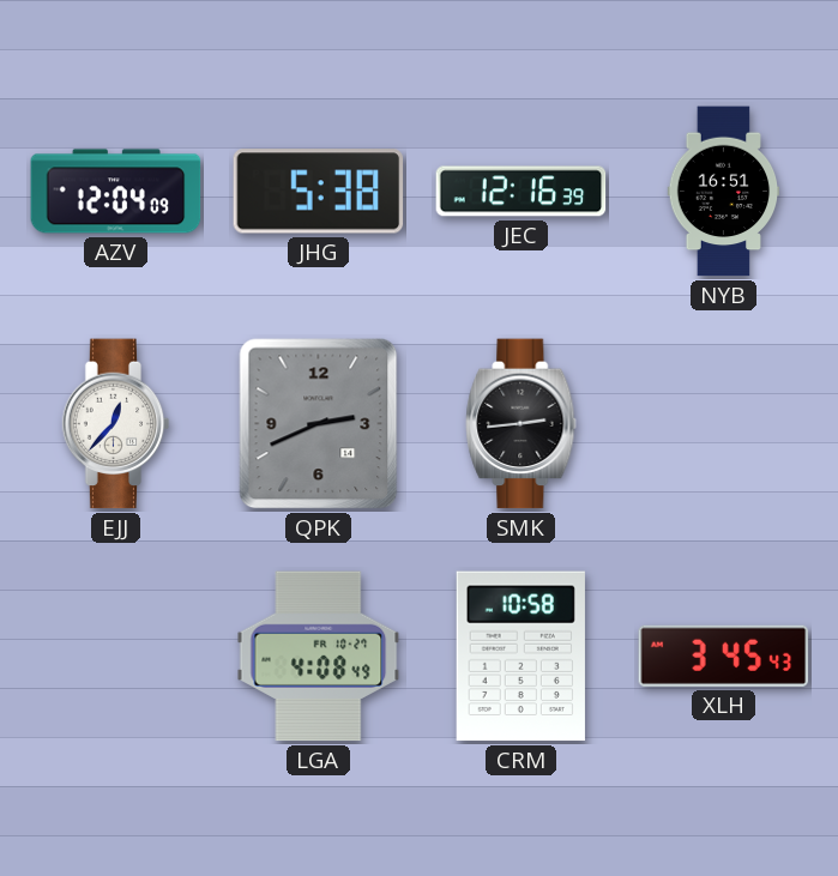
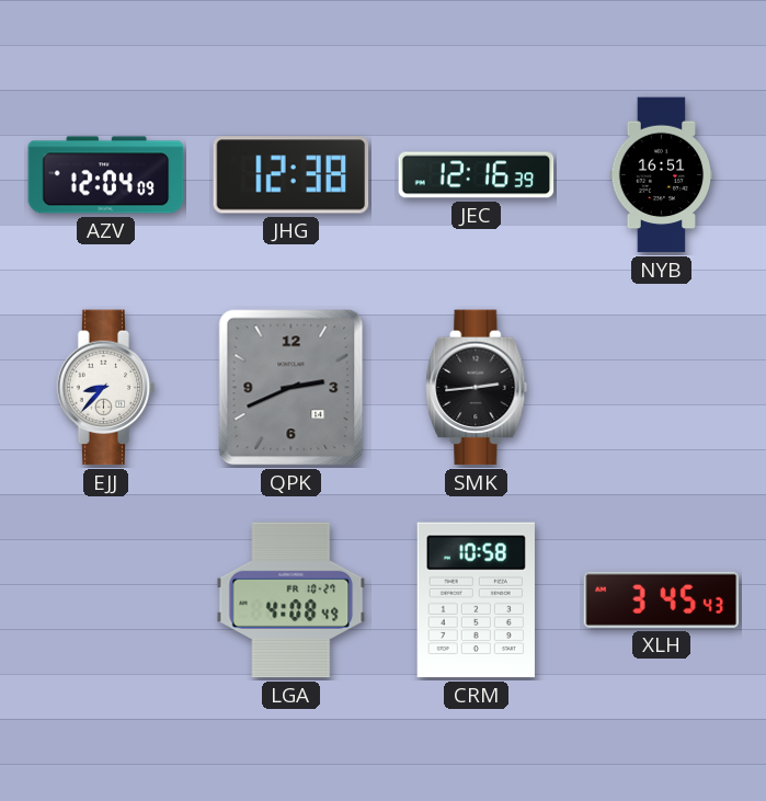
JHG: 5:38 -> 12:38
EJJ: 12:37 -> 8:37
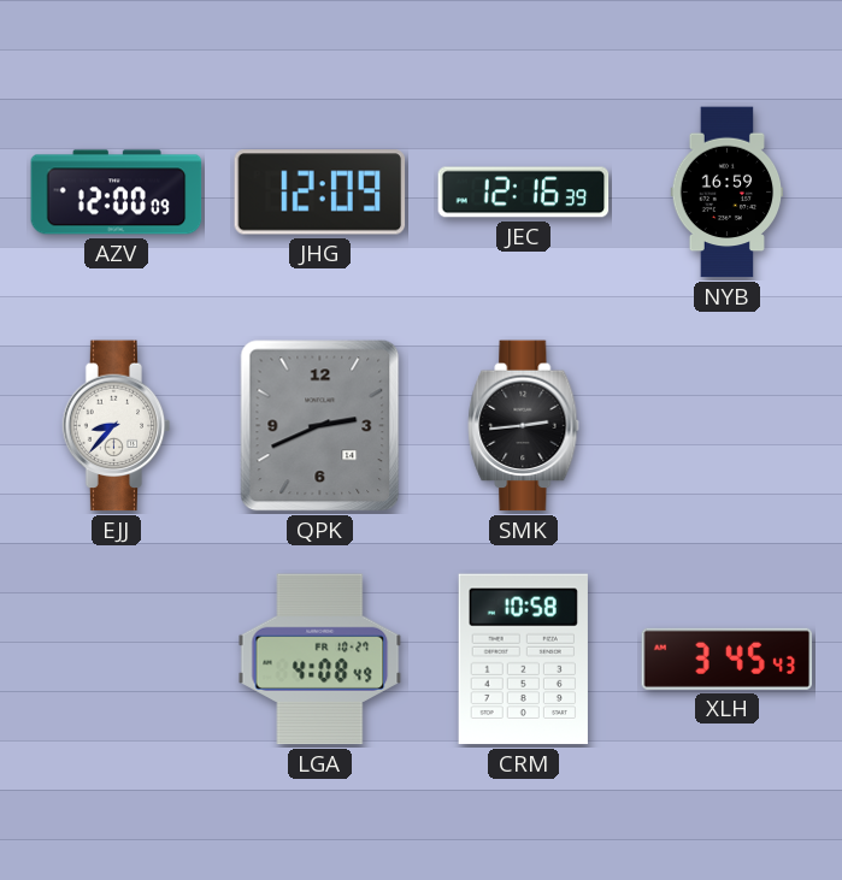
AZV: 12:04 -> 12:00
JHG: 12:38 -> 12:09
NYB: 16:51 -> 16:59
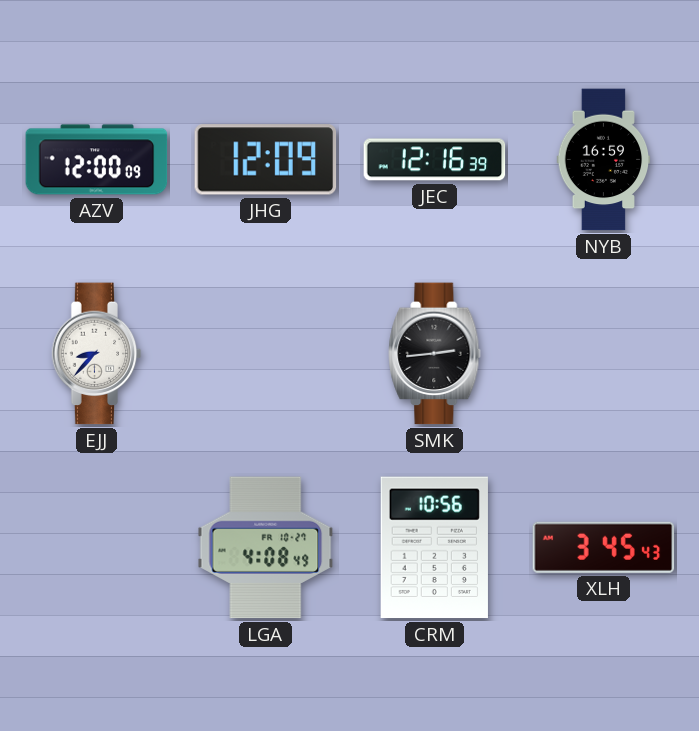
QPK: 2:41 -> none
CRM: 10:58 -> 10:56
